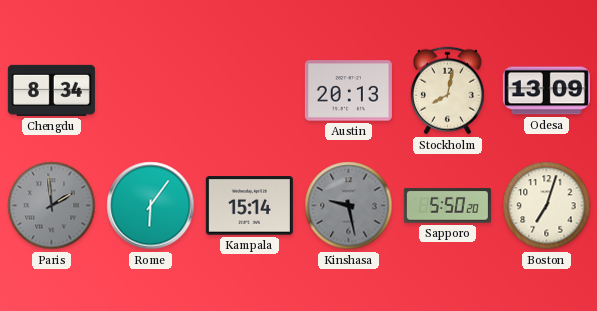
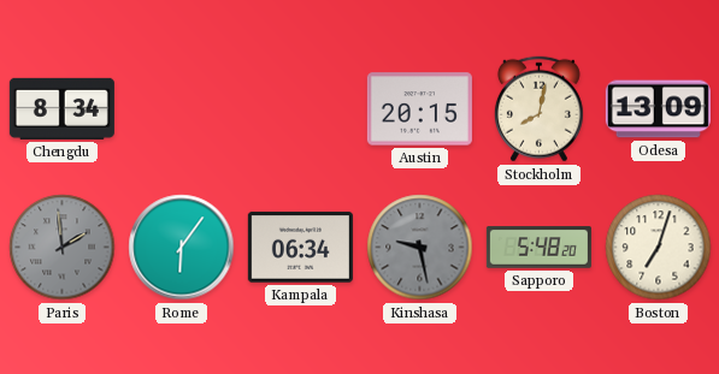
Austin: 20:13 -> 20:15
Kampala: 15:14 -> 06:34
Sapporo: 5:50 -> 5:48
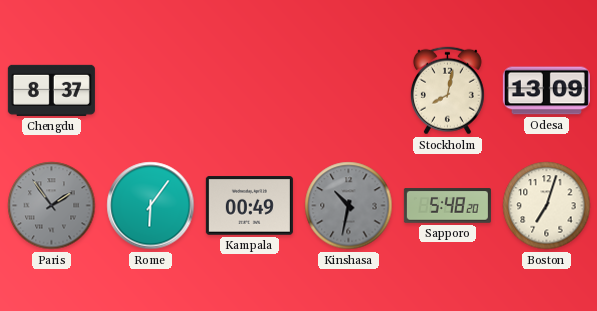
Chengdu: 8:34 -> 8:37
Austin: 20:15 -> none
Paris: 1:59 -> 1:54
Kampala: 06:34 -> 00:49
Kinshasa: 9:28 -> 10:32
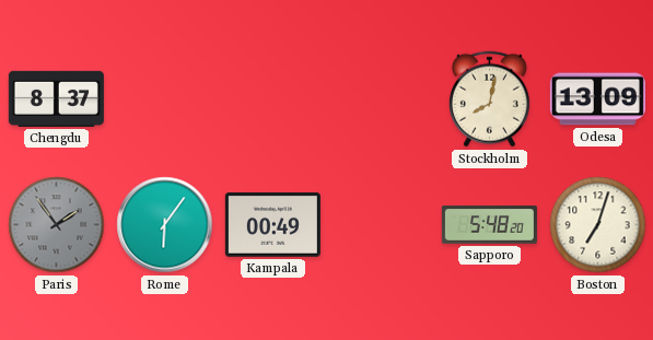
Kinshasa: 10:32 -> none
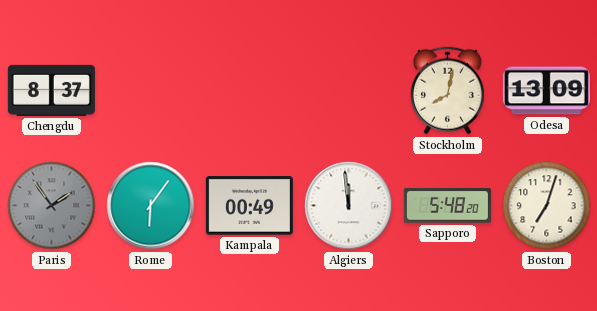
Algiers: none -> 11:59
